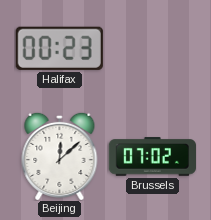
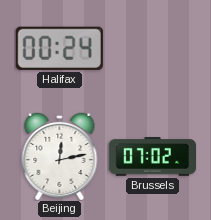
Halifax: 00:23 -> 00:24
Beijing: 12:08 -> 12:13
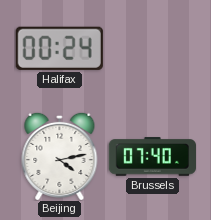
Beijing: 12:13 -> 4:13
Brussels: 07:02 -> 07:40
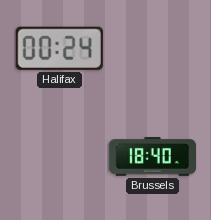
Beijing: 4:13 -> none
Brussels: 07:40 -> 18:40
